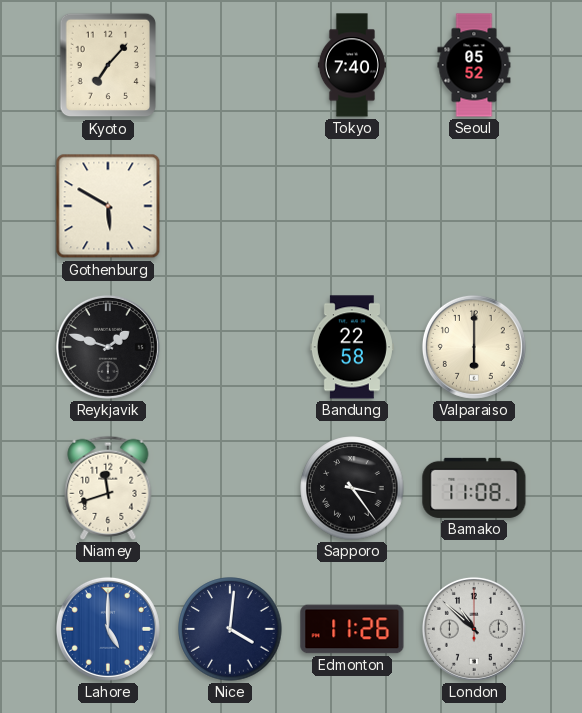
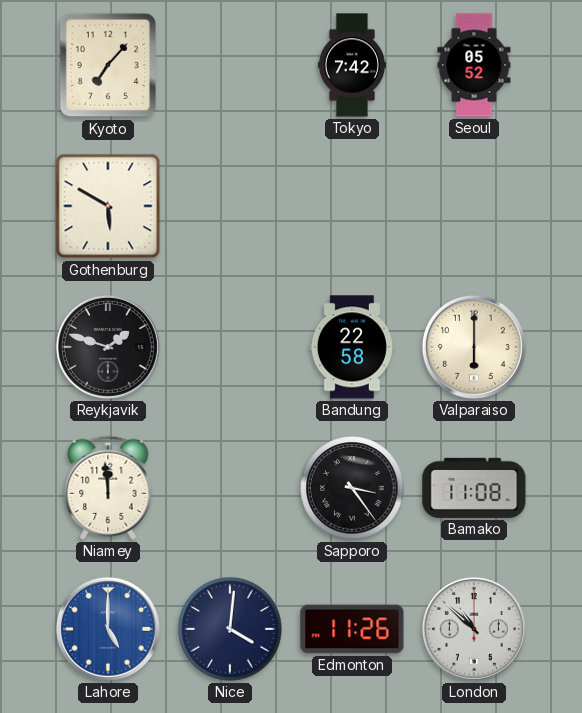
Tokyo: 7:40 -> 7:42
Niamey: 11:42 -> 11:59
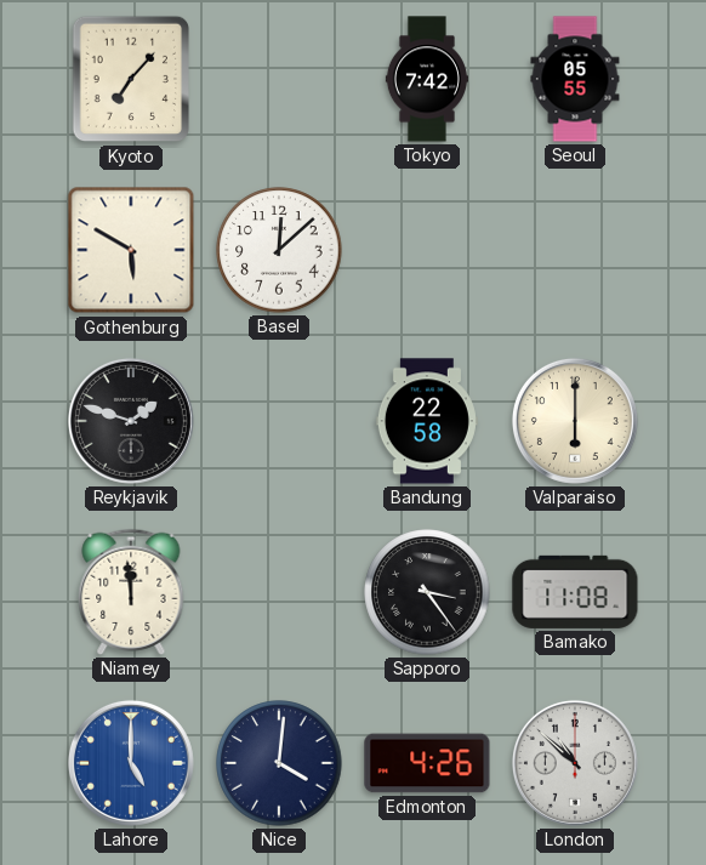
Seoul: 05:52 -> 05:55
Basel: none -> 12:08
Edmonton: 11:26 -> 4:26
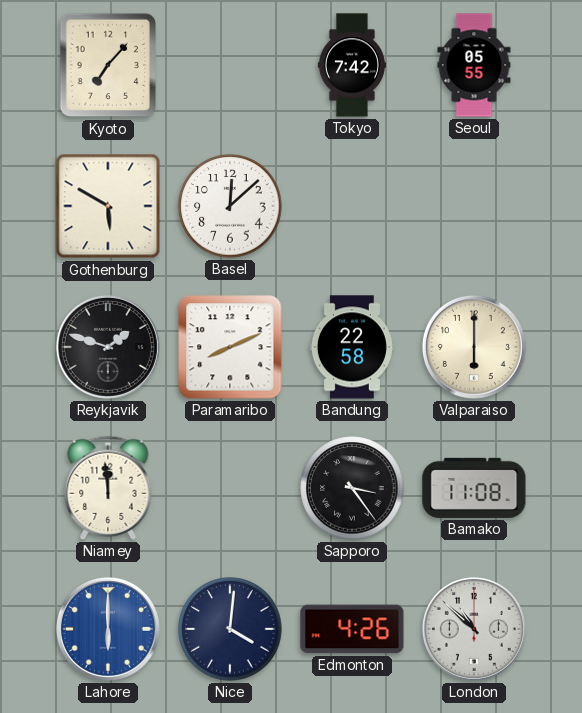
Paramaribo: none -> 8:11
Lahore: 5:00 -> 6:00
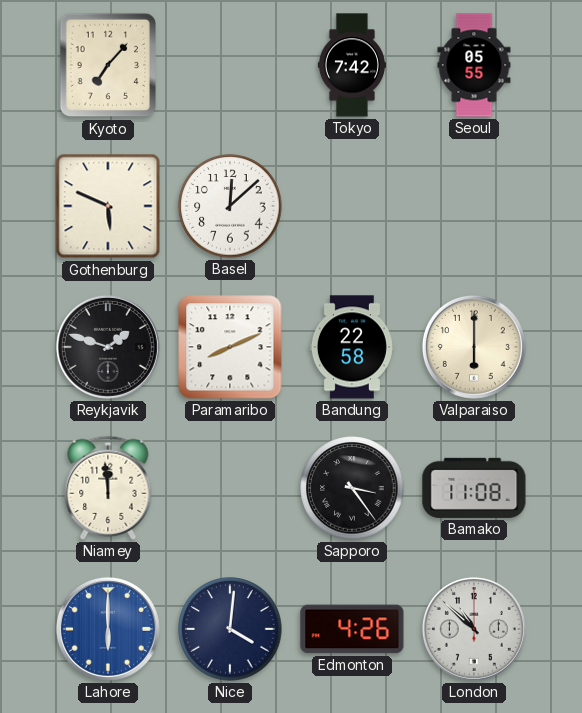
Gothenburg: 5:50 -> 5:49
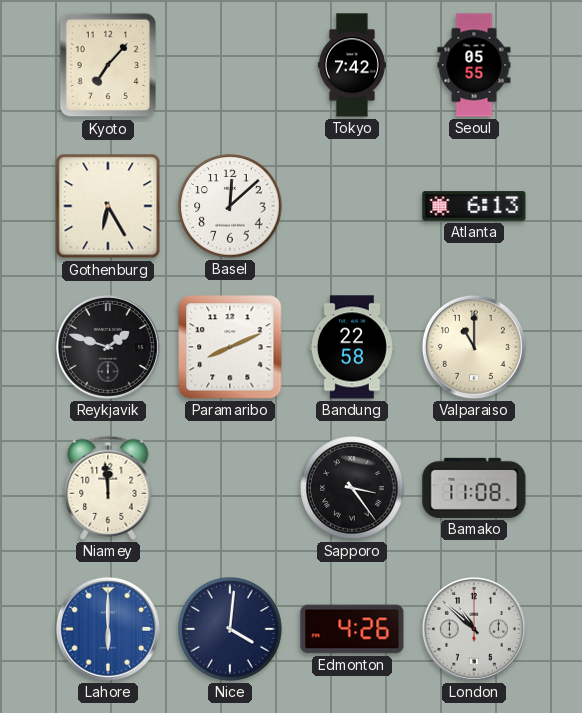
Gothenburg: 5:49 -> 6:25
Atlanta: none -> 6:13
Valparaiso: 6:00 -> 11:00
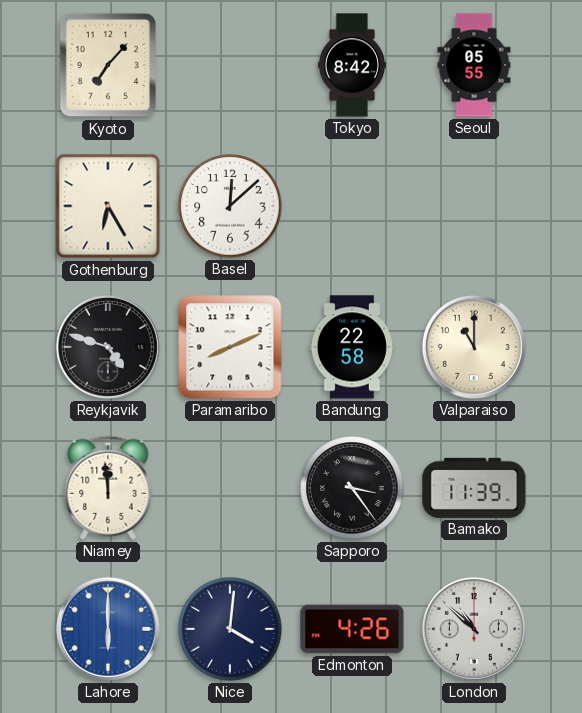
Tokyo: 7:42 -> 8:42
Atlanta: 6:13 -> none
Reykjavik: 1:48 -> 4:48
Bamako: 11:08 -> 11:39
